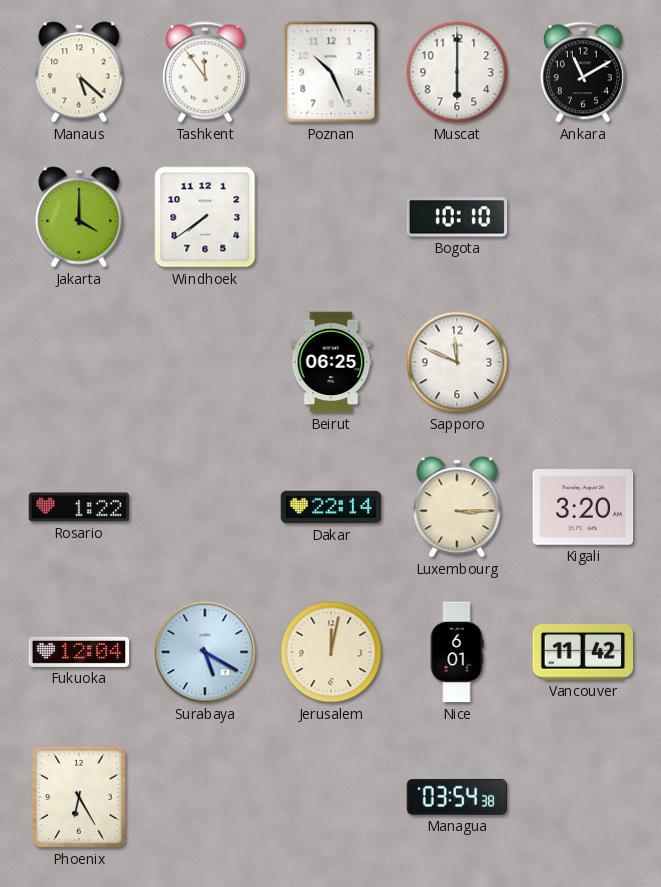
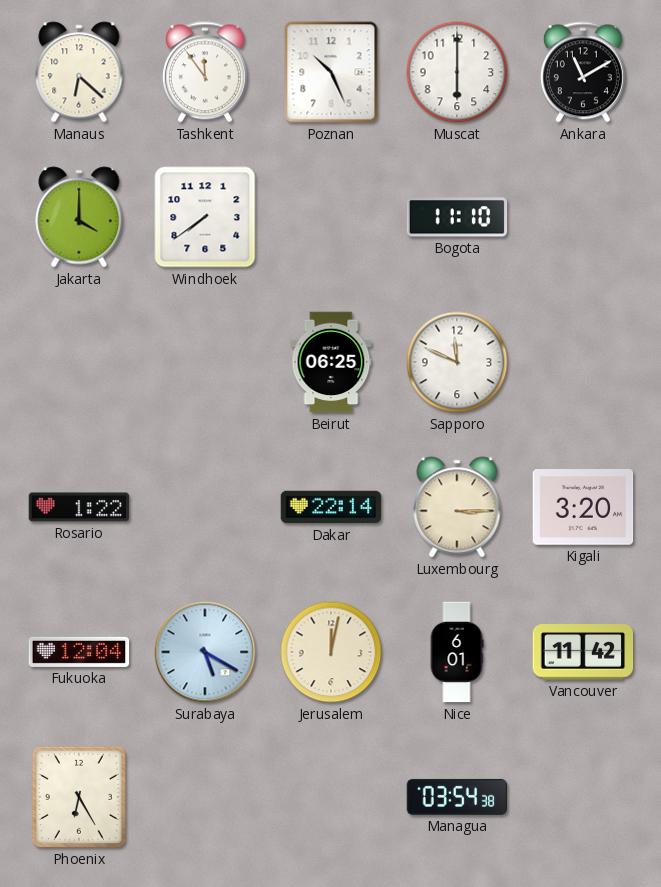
Manaus: 5:22 -> 6:22
Bogota: 10:10 -> 11:10
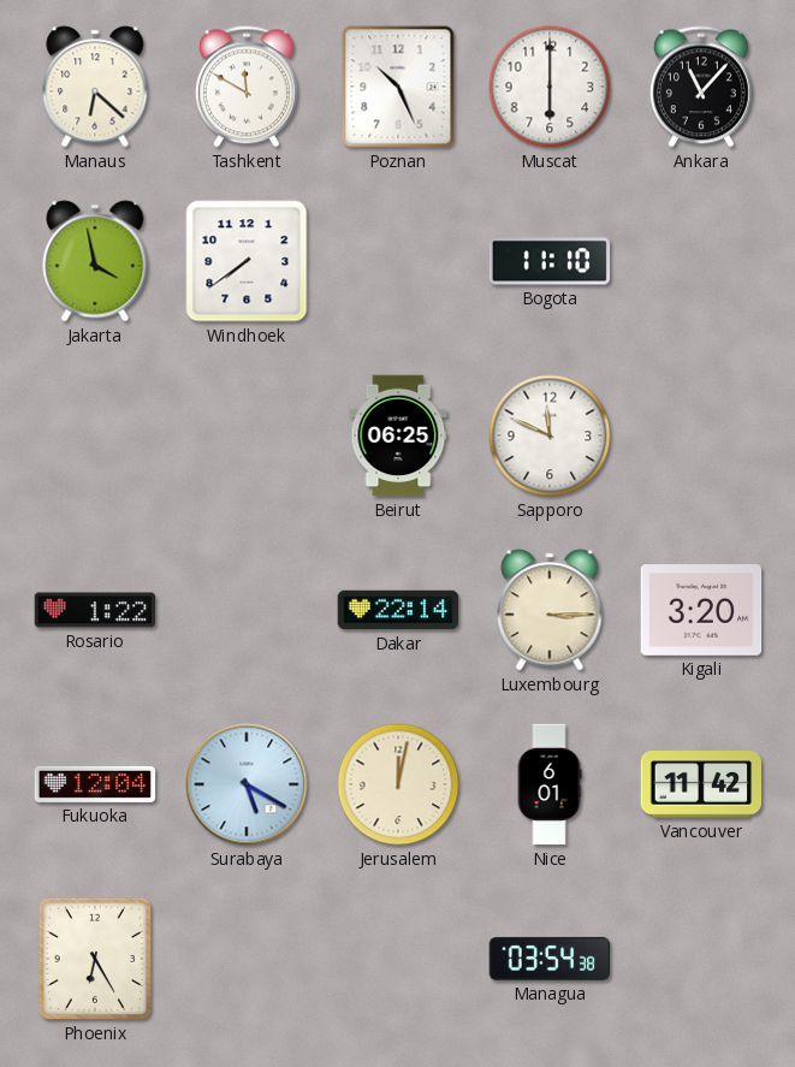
Tashkent: 11:54 -> 11:50
Ankara: 11:10 -> 11:07
Jakarta: 4:00 -> 3:58
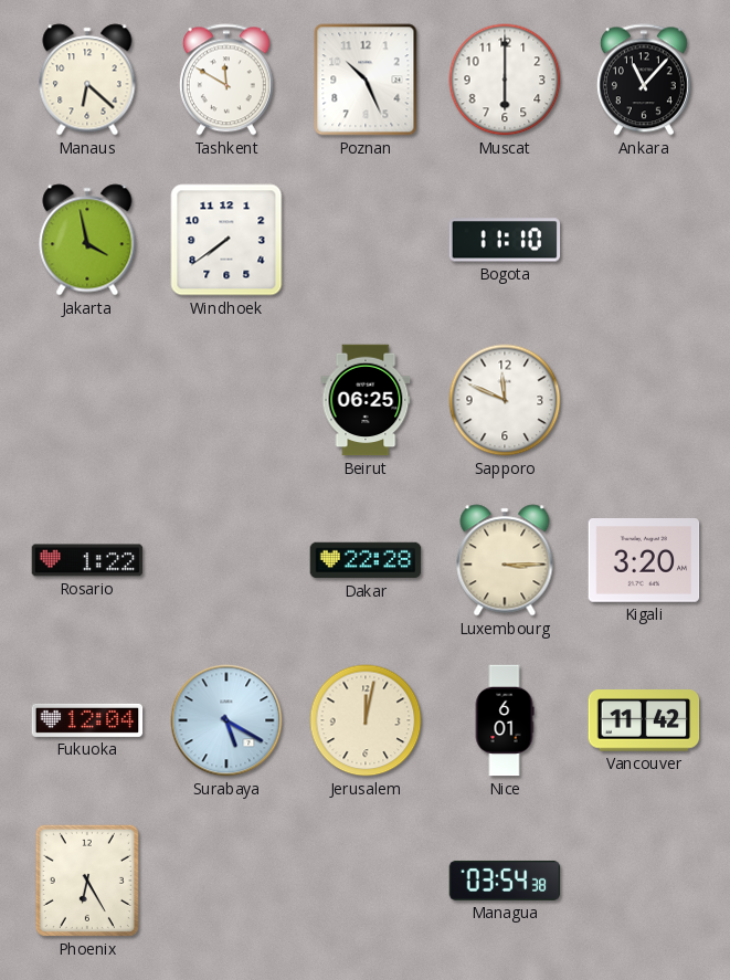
Dakar: 22:14 -> 22:28
